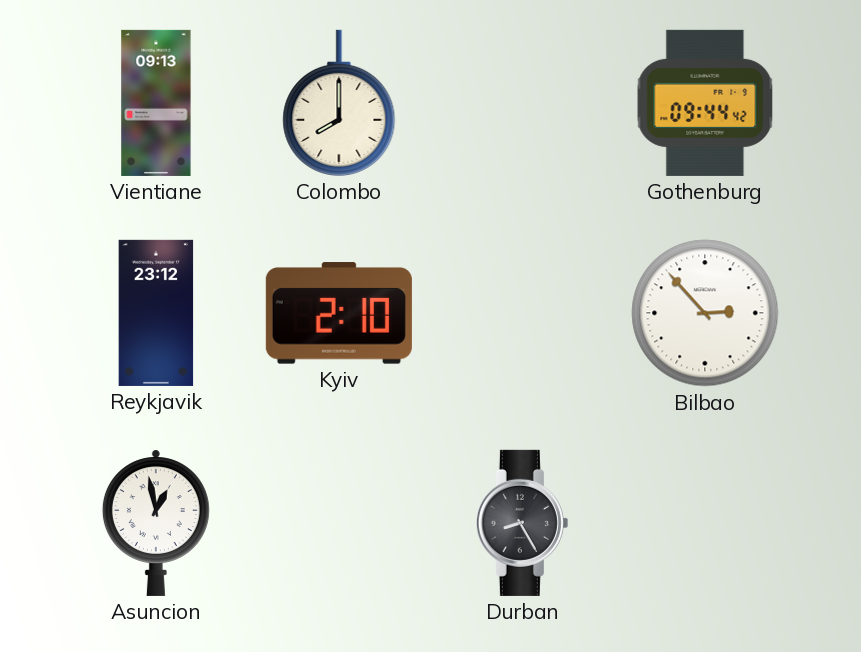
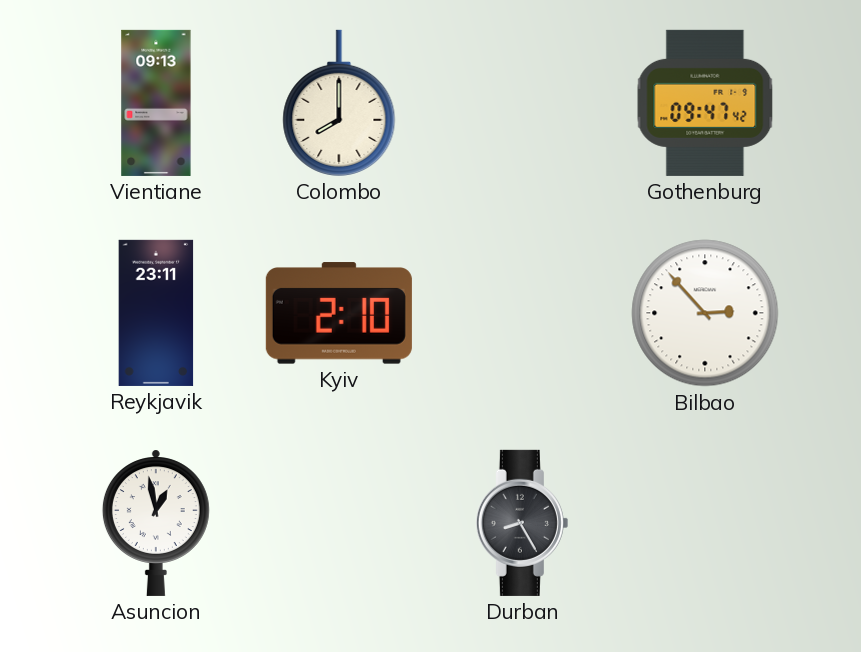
Gothenburg: 09:44 -> 09:47
Reykjavik: 23:12 -> 23:11
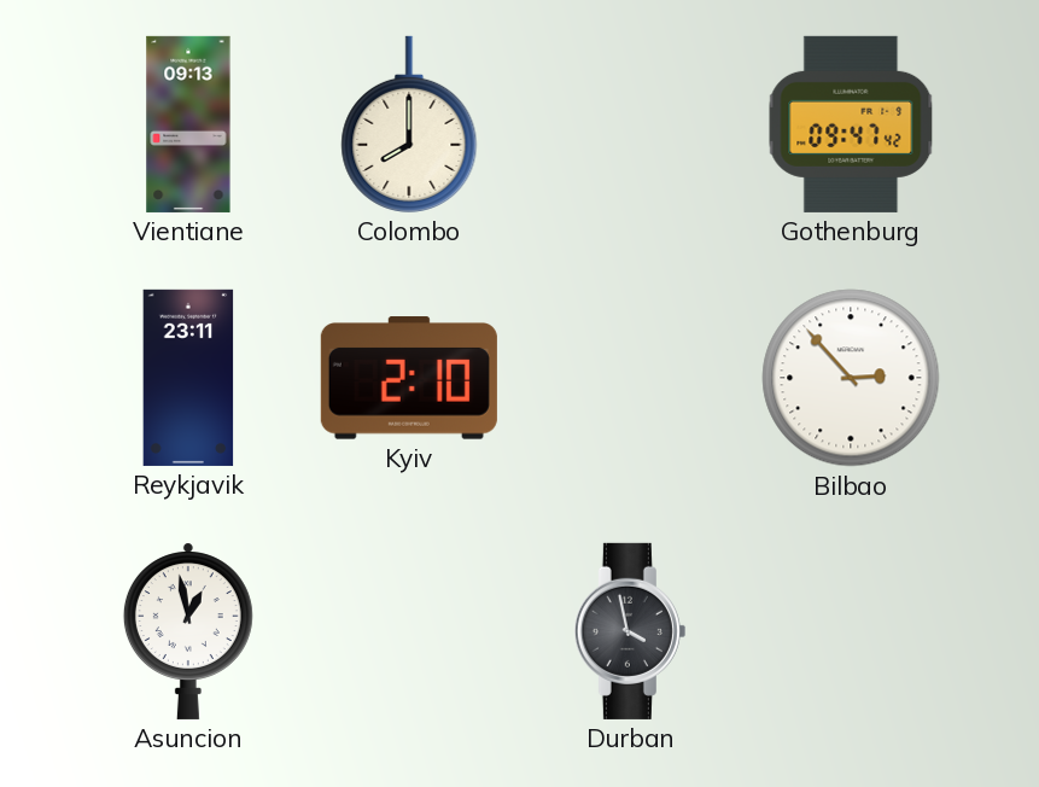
Durban: 8:25 -> 3:58
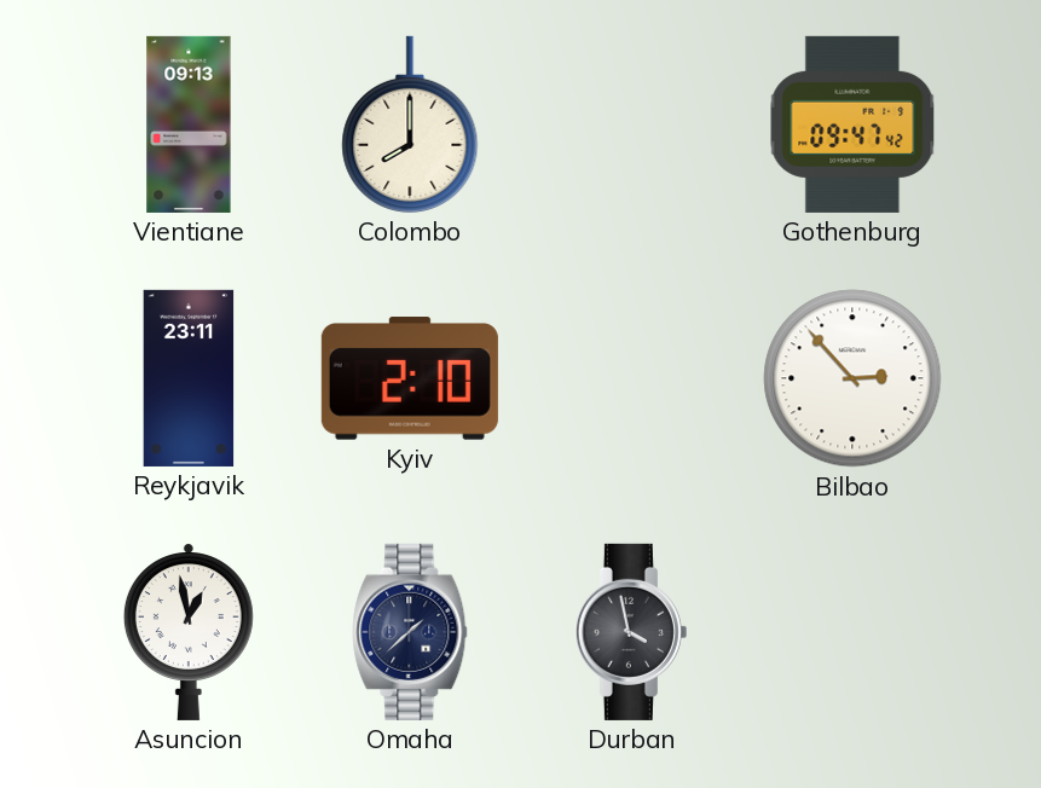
Omaha: none -> 1:38
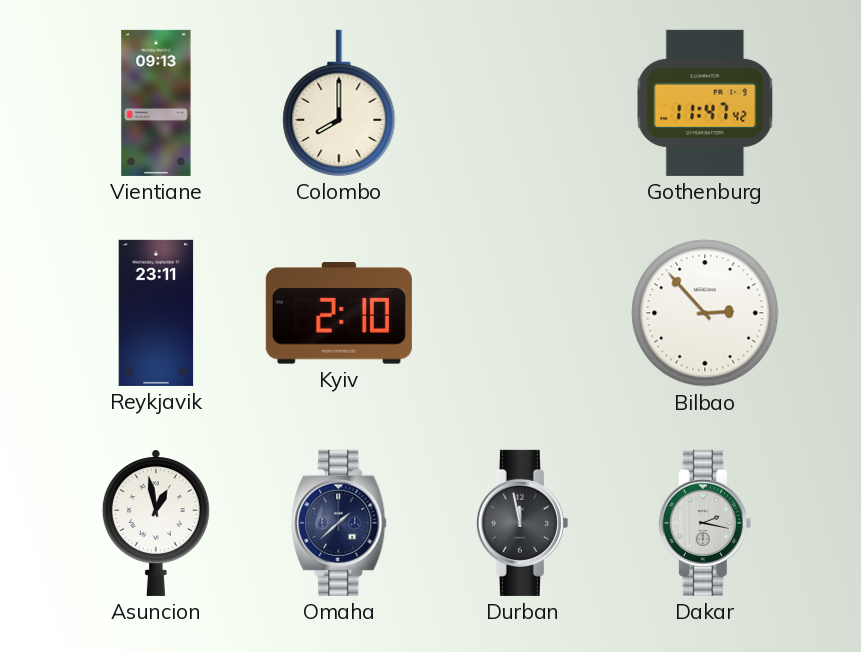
Gothenburg: 09:47 -> 11:47
Durban: 3:58 -> 11:58
Dakar: none -> 2:17
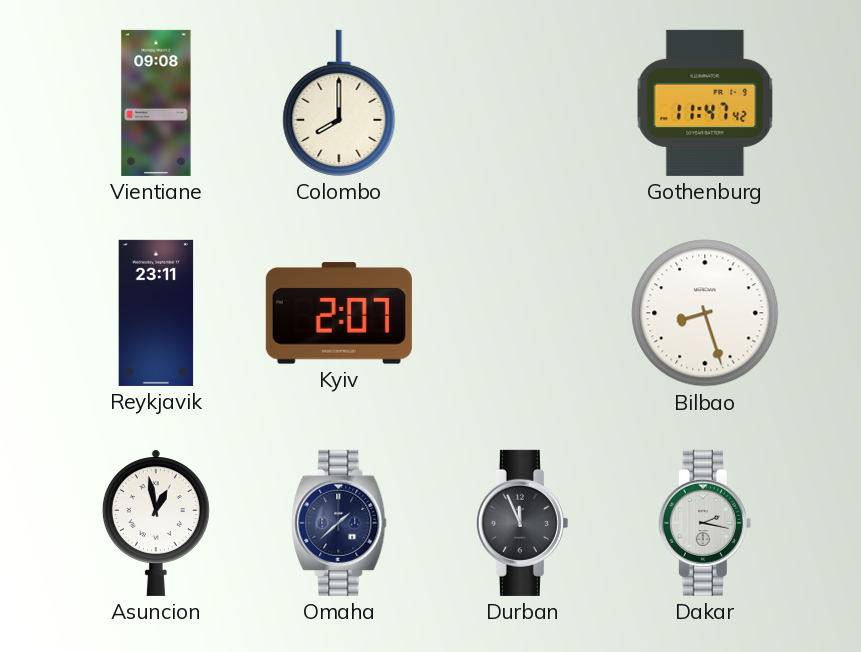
Vientiane: 09:13 -> 09:08
Kyiv: 2:10 -> 2:07
Bilbao: 2:53 -> 8:27
Durban: 11:58 -> 11:56
